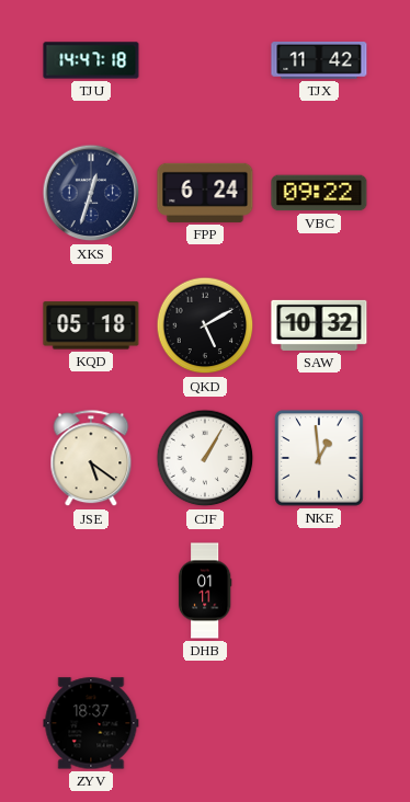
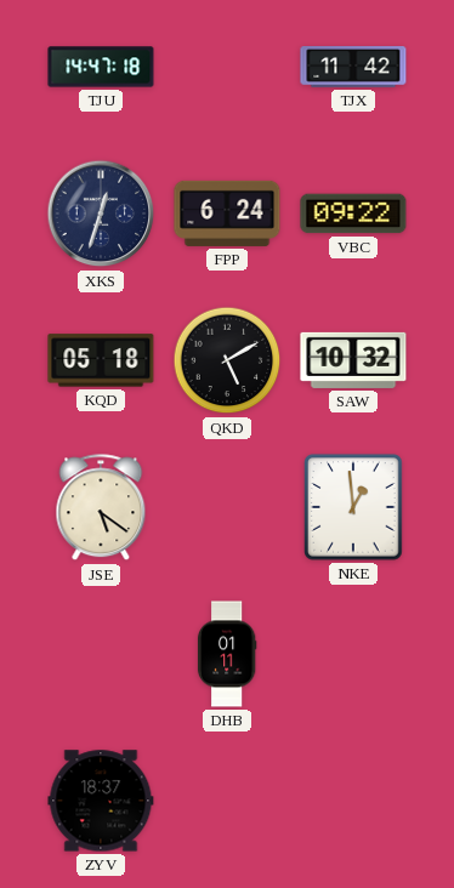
CJF: 1:05 -> none
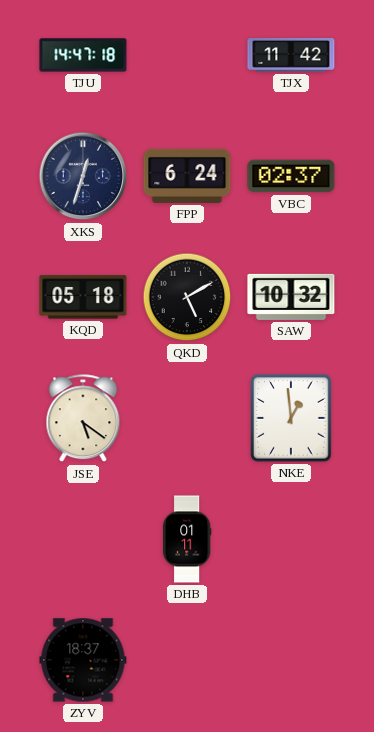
VBC: 09:22 -> 02:37
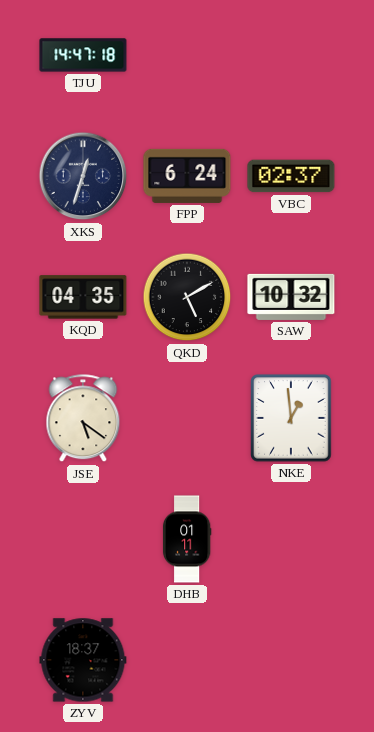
TJX: 11:42 -> none
KQD: 05:18 -> 04:35
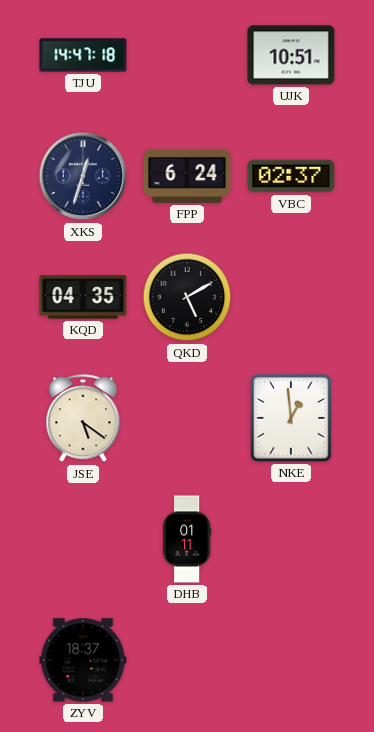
UJK: none -> 10:51
SAW: 10:32 -> none
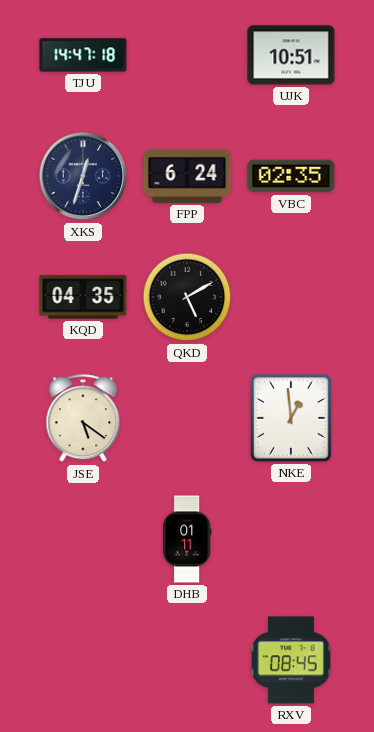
VBC: 02:37 -> 02:35
ZYV: 18:37 -> none
RXV: none -> 08:45
